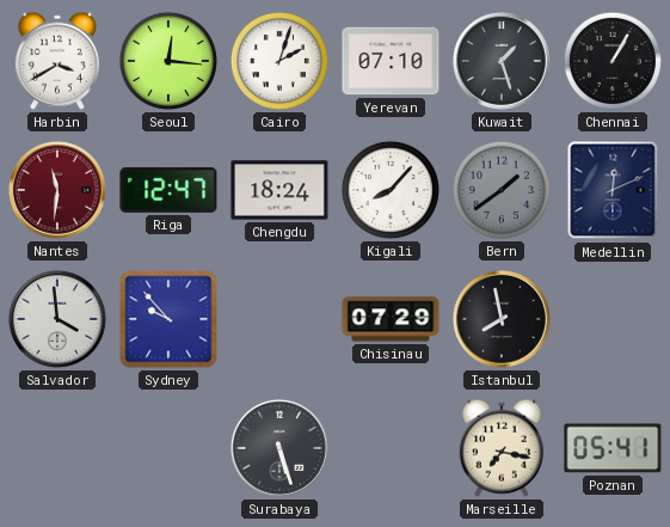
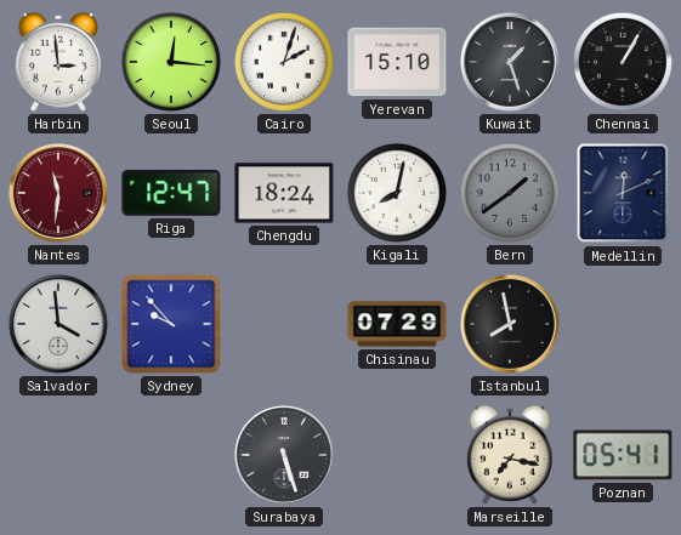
Harbin: 3:40 -> 2:59
Yerevan: 07:10 -> 15:10
Kigali: 8:07 -> 8:02
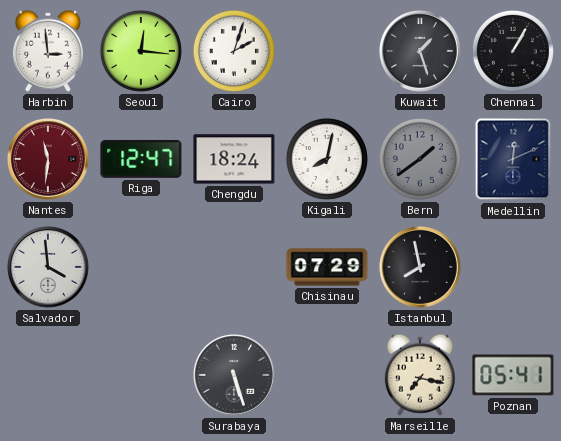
Yerevan: 15:10 -> none
Sydney: 9:53 -> none
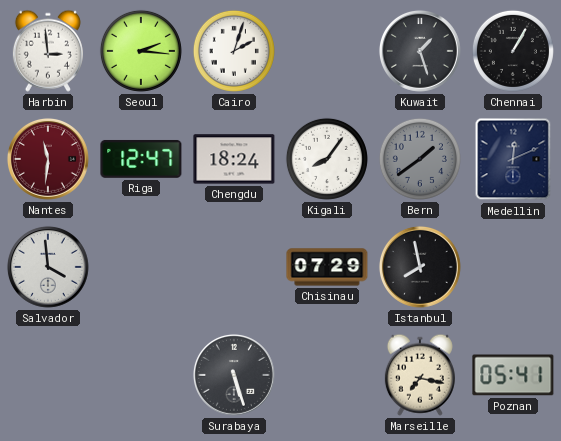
Seoul: 12:16 -> 2:16
Kigali: 8:02 -> 8:06
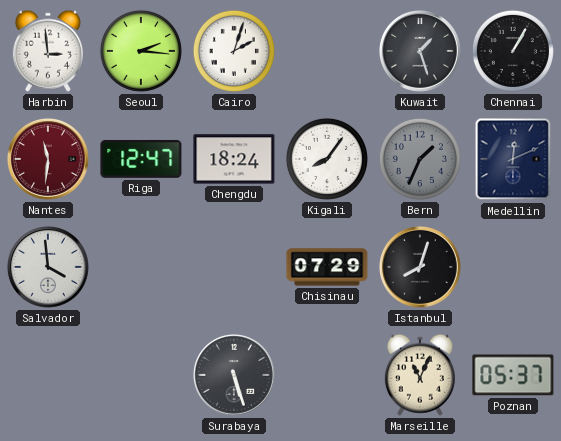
Bern: 1:39 -> 1:34
Istanbul: 7:58 -> 8:03
Marseille: 7:17 -> 11:04
Poznan: 05:41 -> 05:37
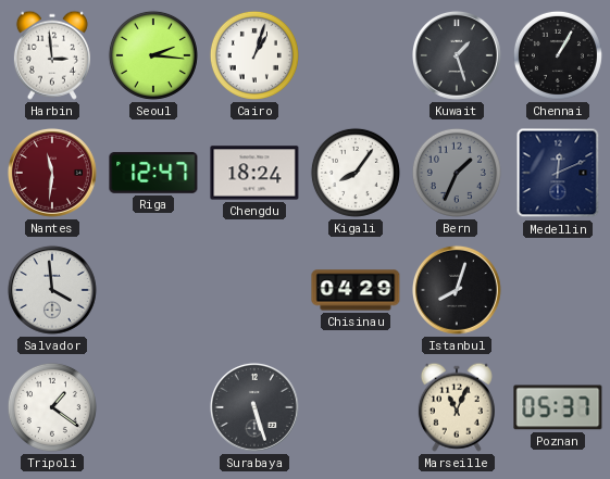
Cairo: 2:03 -> 1:03
Chisinau: 07:29 -> 04:29
Tripoli: none -> 1:21
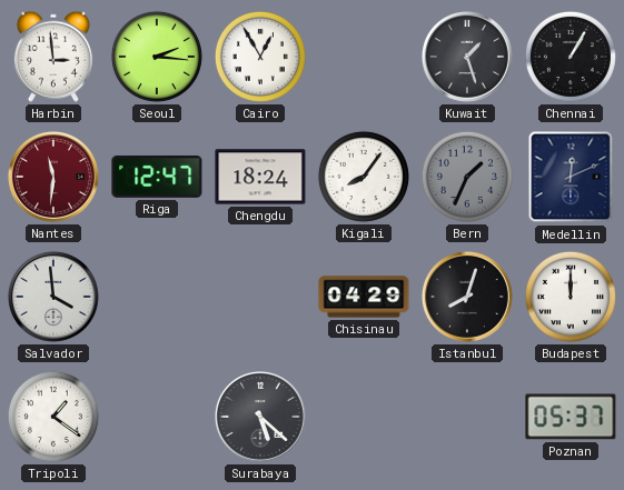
Cairo: 1:03 -> 12:55
Budapest: none -> 12:00
Surabaya: 5:27 -> 5:22
Marseille: 11:04 -> none
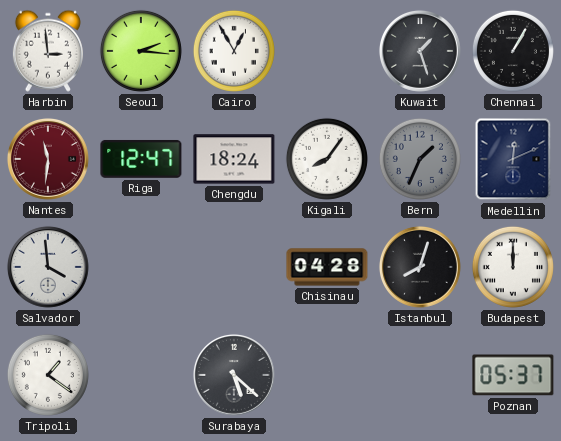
Chisinau: 04:29 -> 04:28
